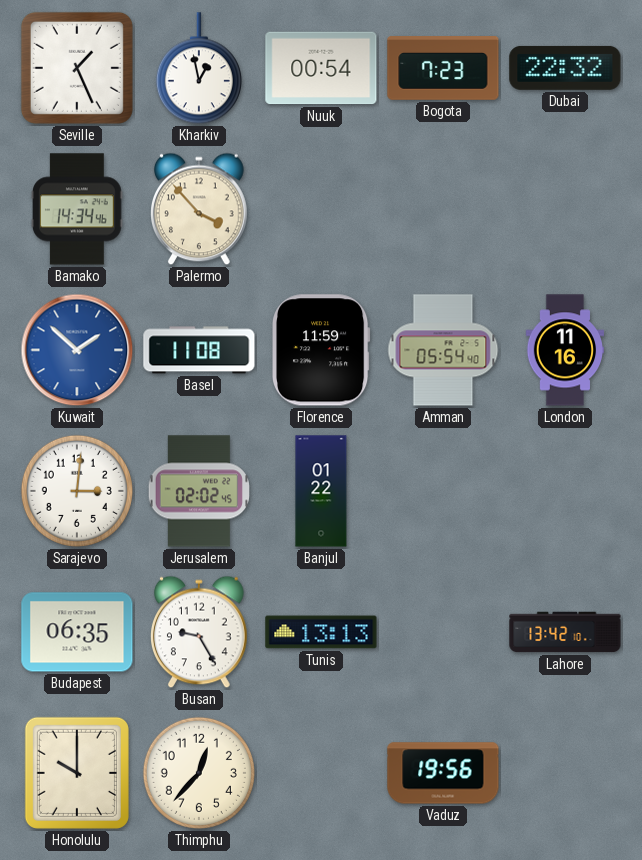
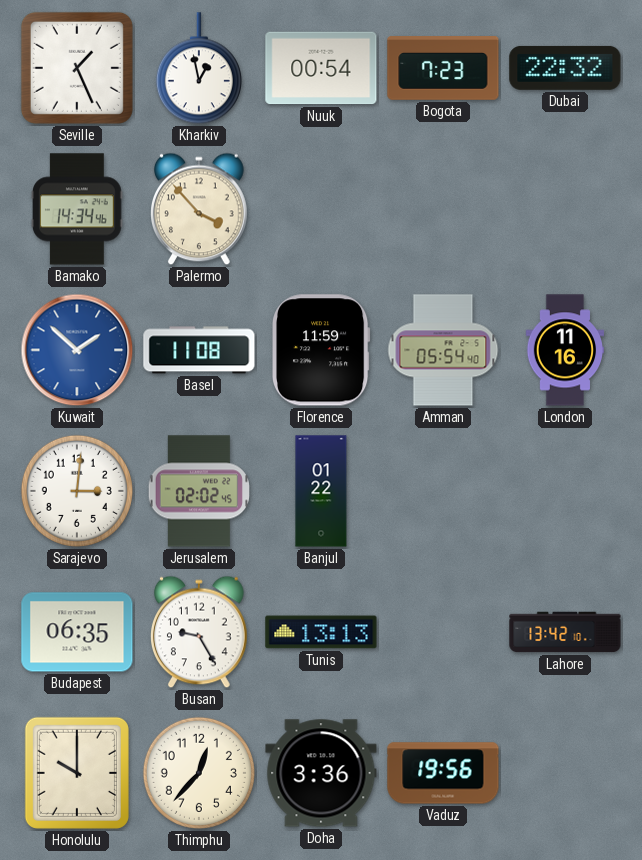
Doha: none -> 3:36
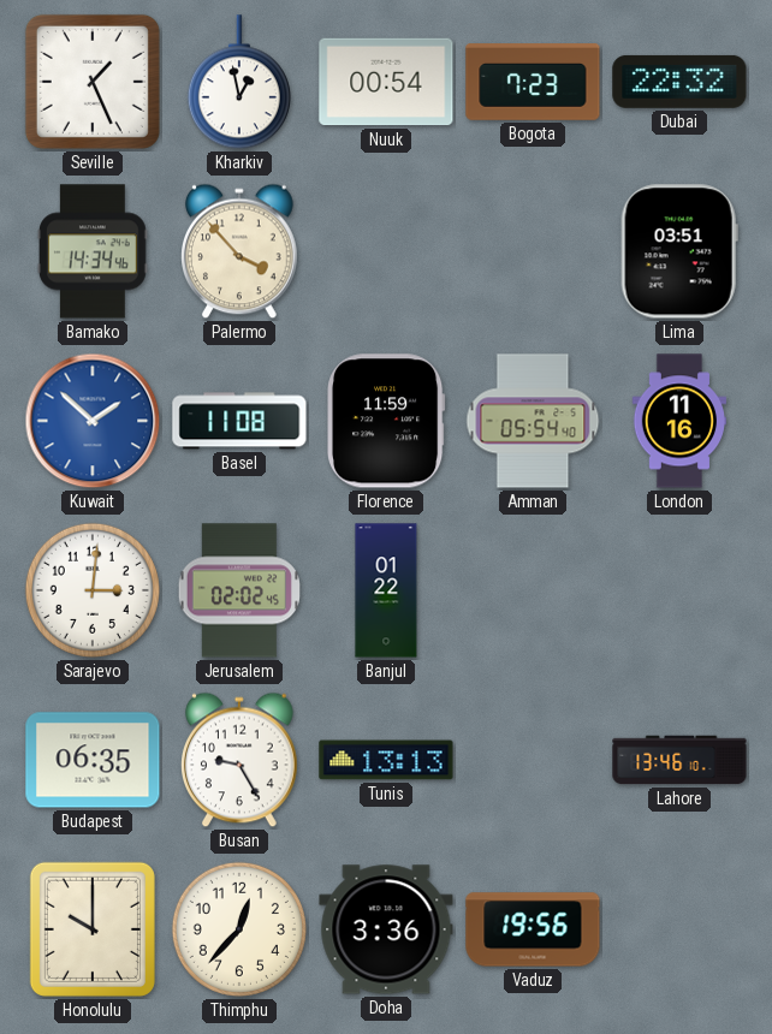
Lima: none -> 03:51
Lahore: 13:42 -> 13:46
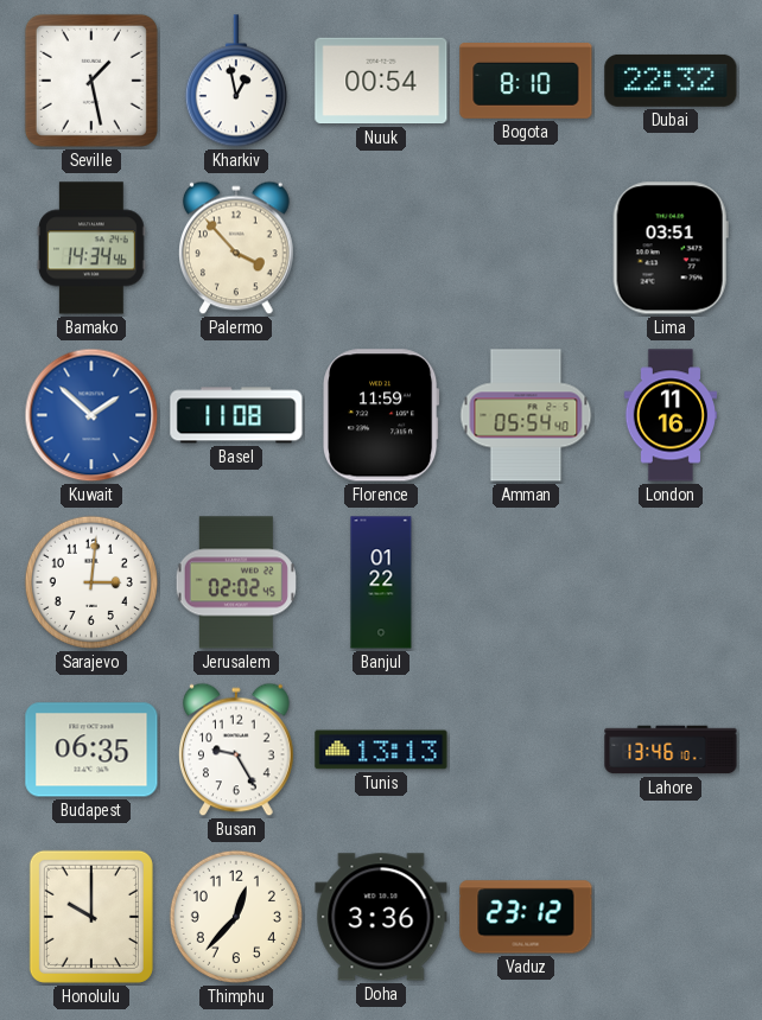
Seville: 1:26 -> 1:28
Bogota: 7:23 -> 8:10
Vaduz: 19:56 -> 23:12
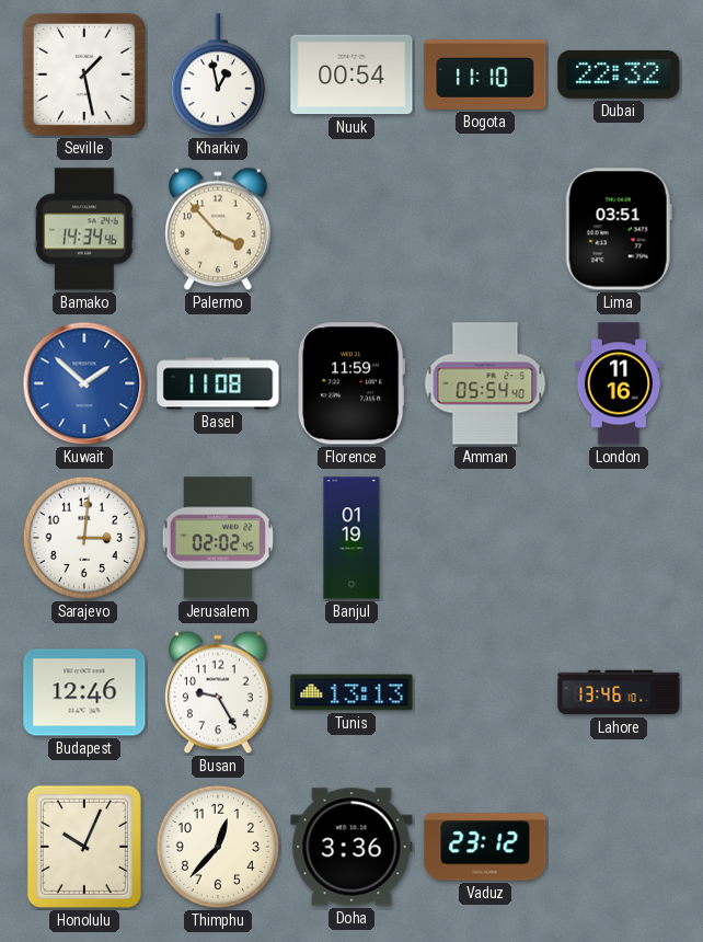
Bogota: 8:10 -> 11:10
Banjul: 01:22 -> 01:19
Budapest: 06:35 -> 12:46
Honolulu: 10:00 -> 10:04
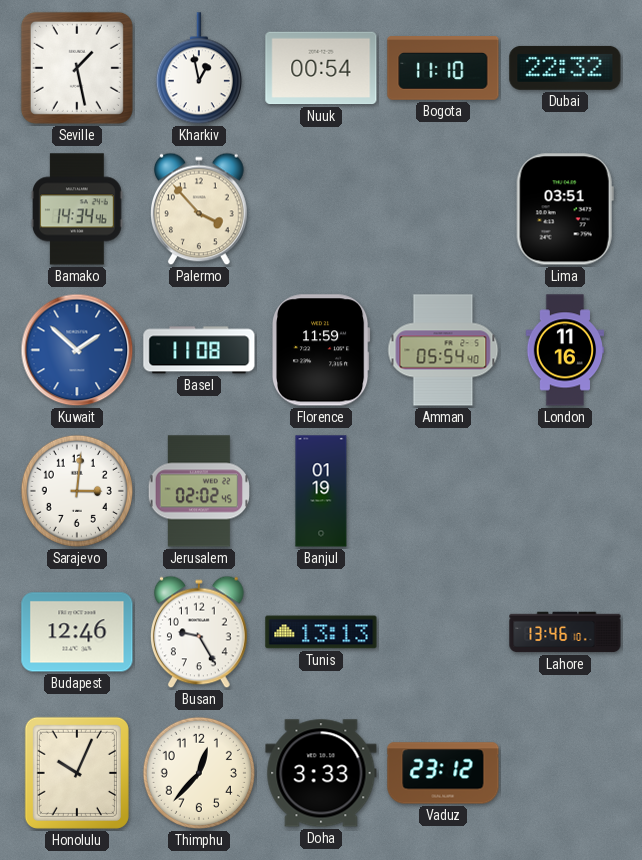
Doha: 3:36 -> 3:33
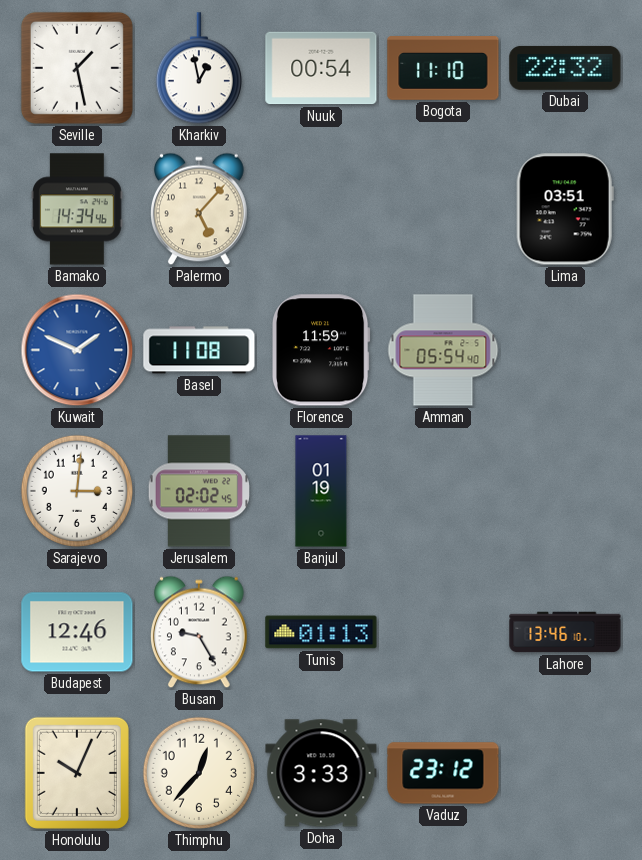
Palermo: 3:53 -> 5:07
Kuwait: 1:52 -> 1:49
London: 11:16 -> none
Tunis: 13:13 -> 01:13
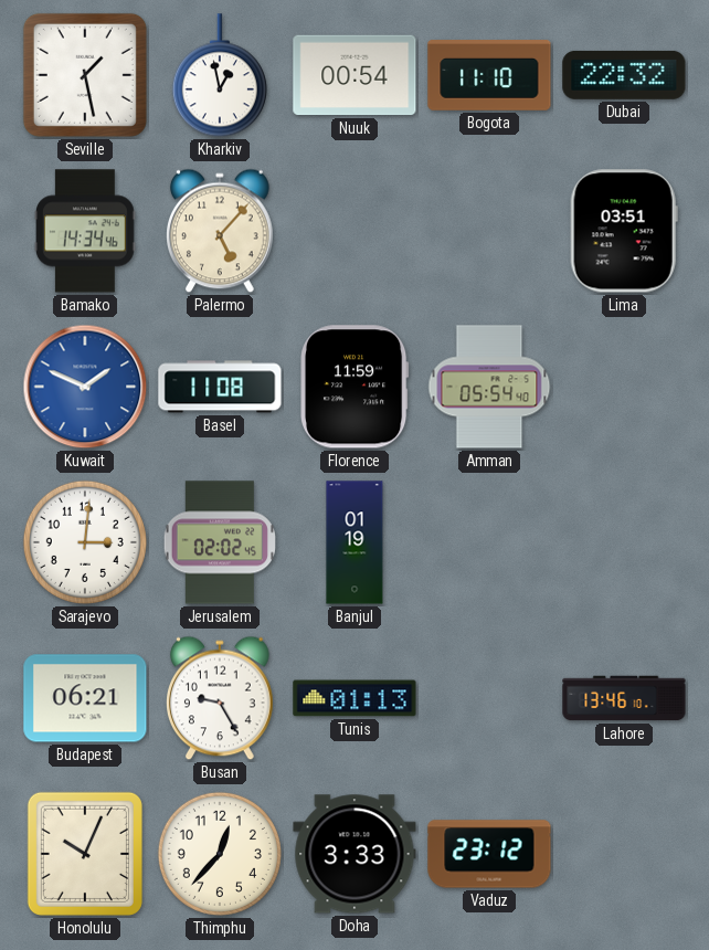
Budapest: 12:46 -> 06:21
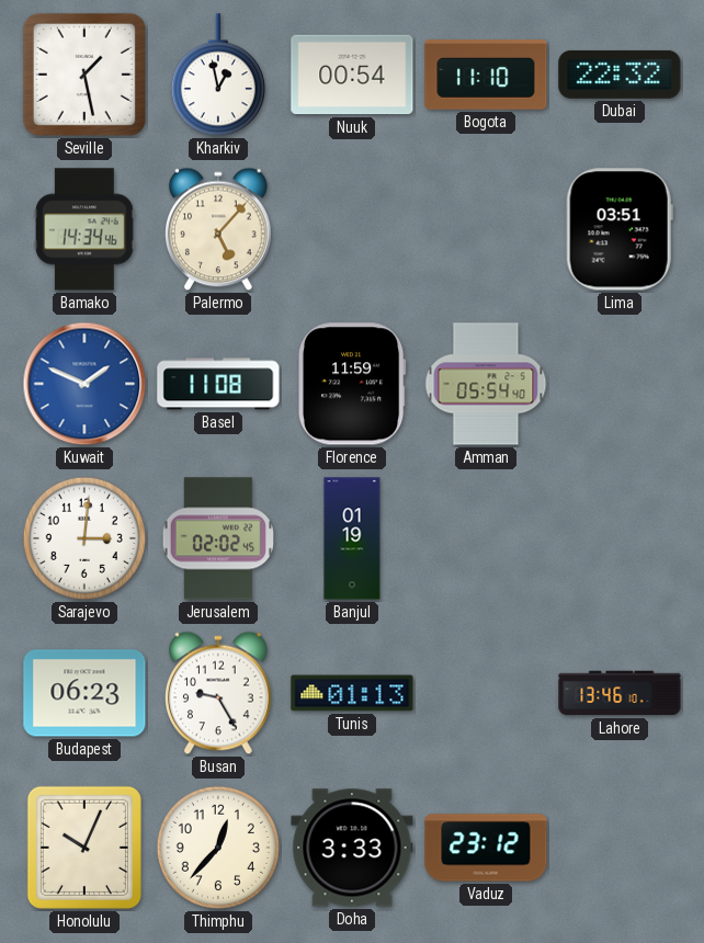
Budapest: 06:21 -> 06:23
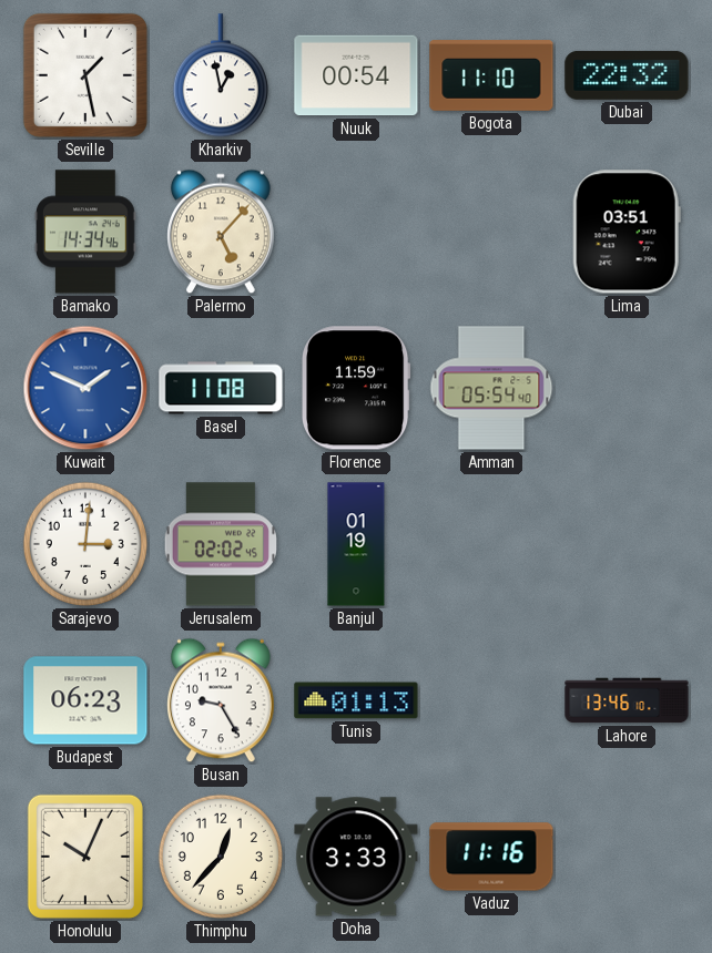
Vaduz: 23:12 -> 11:16
